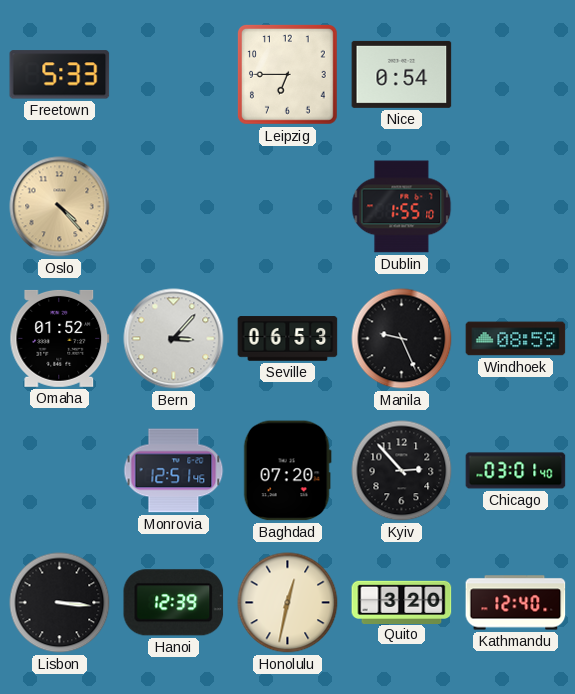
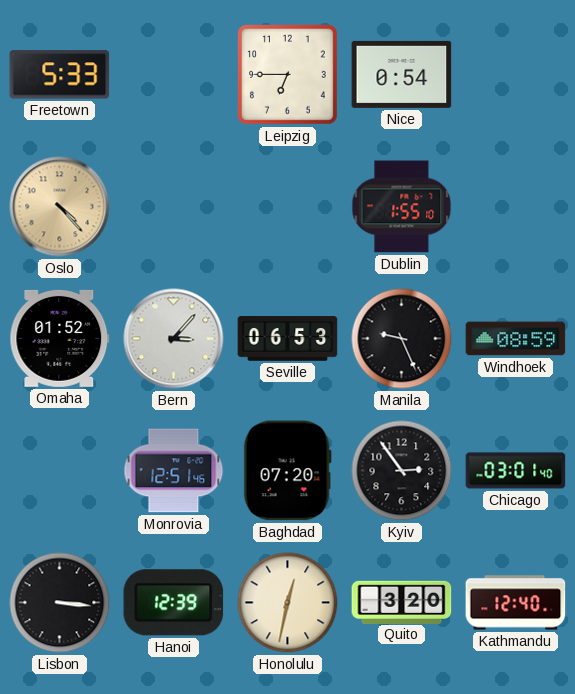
Kyiv: 2:53 -> 2:54
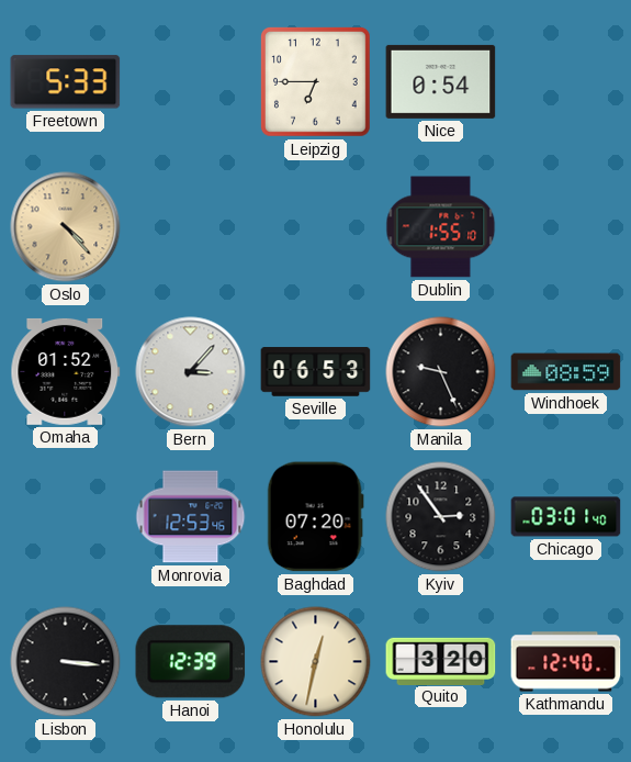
Monrovia: 12:51 -> 12:53
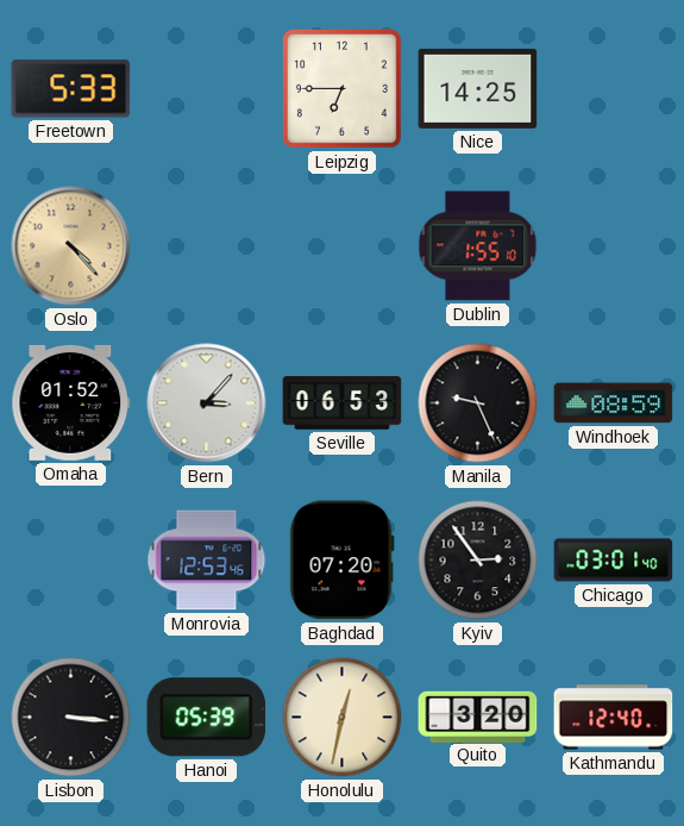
Nice: 0:54 -> 14:25
Hanoi: 12:39 -> 05:39
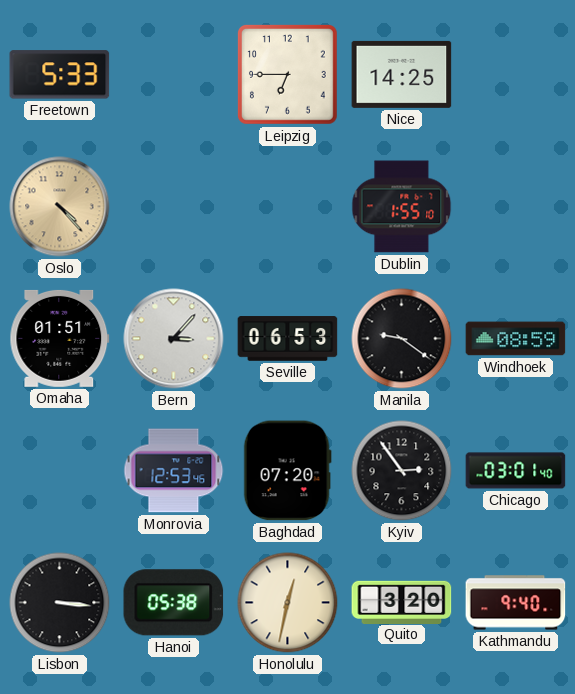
Omaha: 01:52 -> 01:51
Manila: 9:26 -> 9:21
Hanoi: 05:39 -> 05:38
Kathmandu: 12:40 -> 9:40
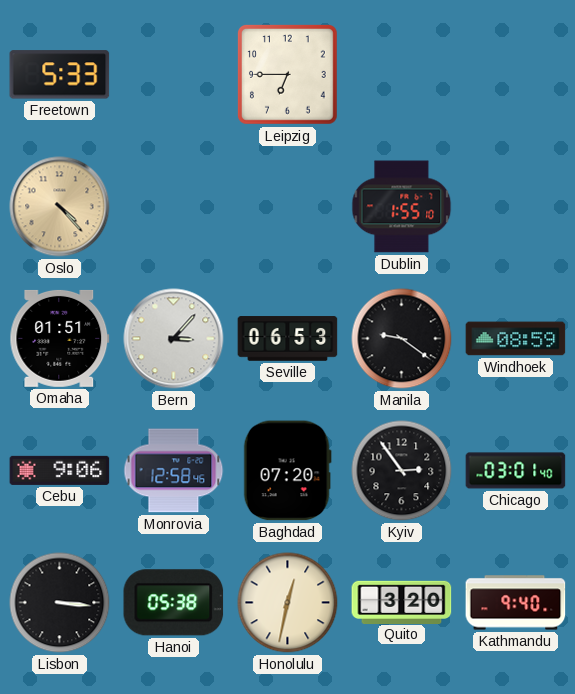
Nice: 14:25 -> none
Cebu: none -> 9:06
Monrovia: 12:53 -> 12:58
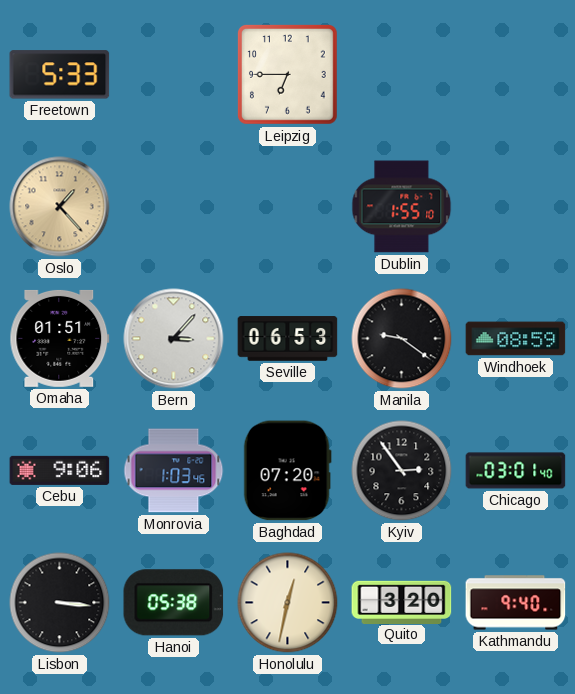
Oslo: 4:23 -> 1:23
Monrovia: 12:58 -> 1:03
